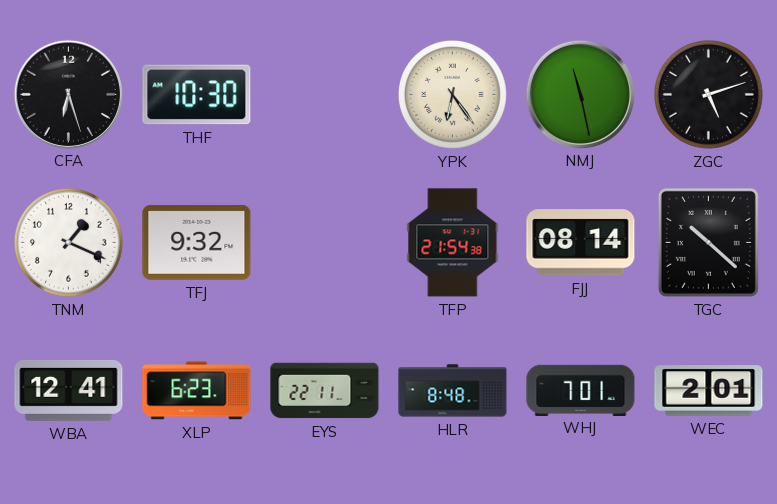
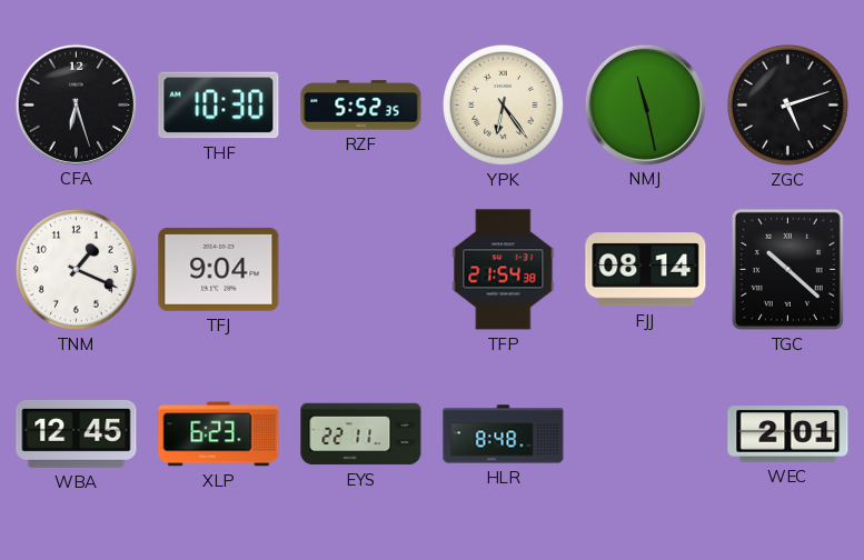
RZF: none -> 5:52
TFJ: 9:32 -> 9:04
WBA: 12:41 -> 12:45
WHJ: 7:01 -> none
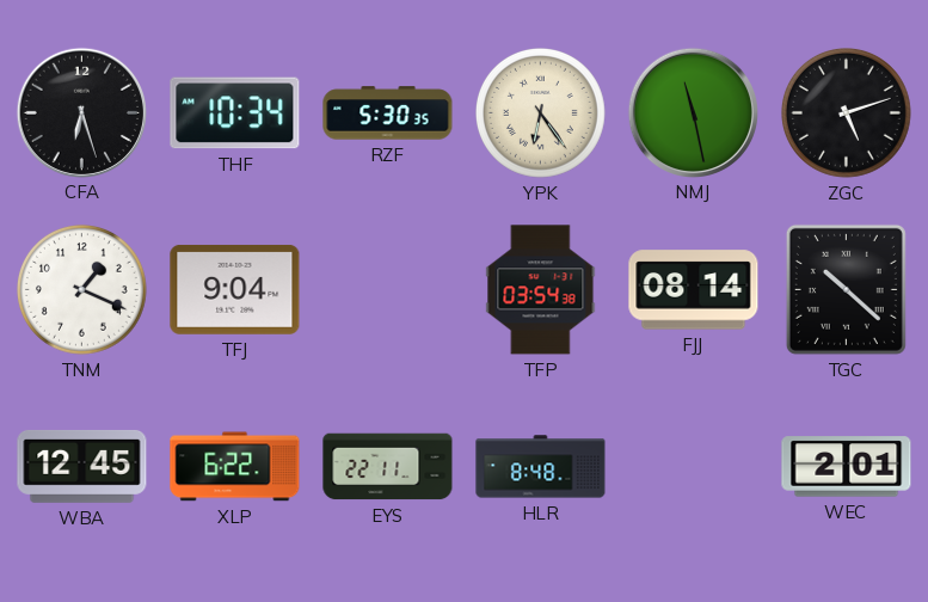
THF: 10:30 -> 10:34
RZF: 5:52 -> 5:30
TFP: 21:54 -> 03:54
XLP: 6:23 -> 6:22
